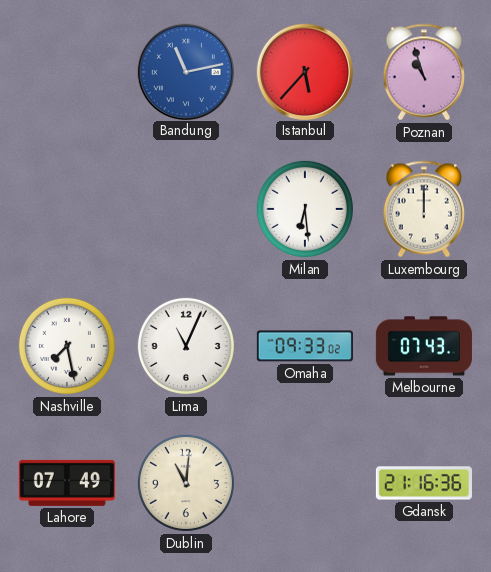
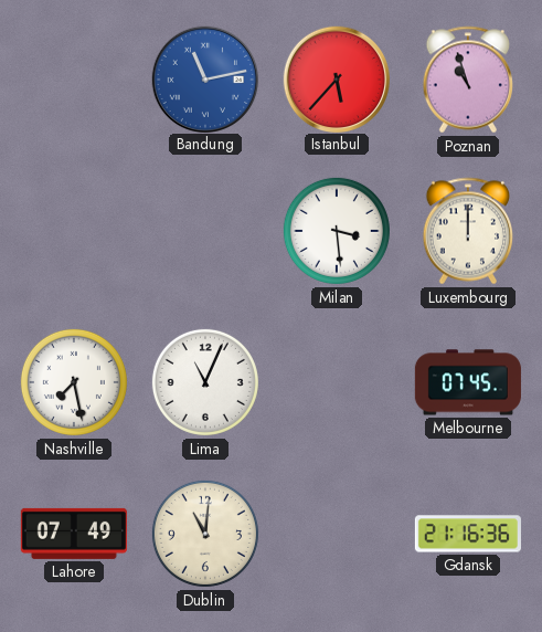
Milan: 6:29 -> 3:29
Omaha: 09:33 -> none
Melbourne: 07:43 -> 07:45
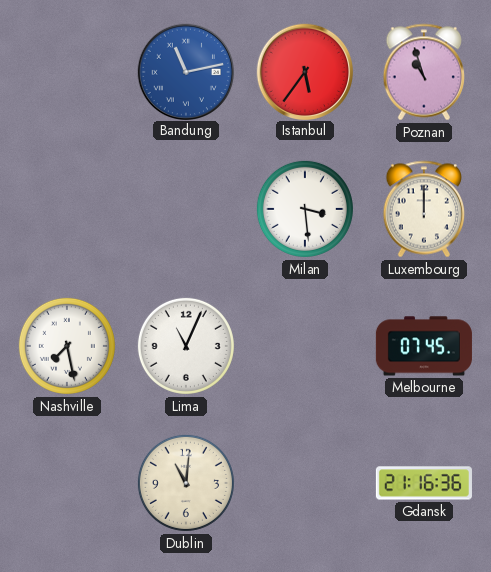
Istanbul: 5:37 -> 5:36
Lahore: 07:49 -> none
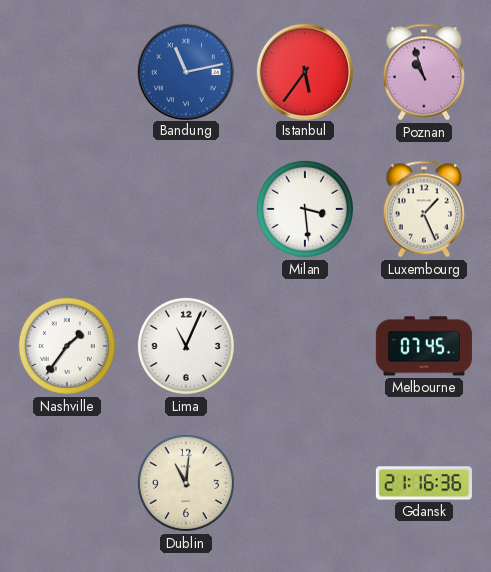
Luxembourg: 12:00 -> 1:26
Nashville: 7:28 -> 1:36
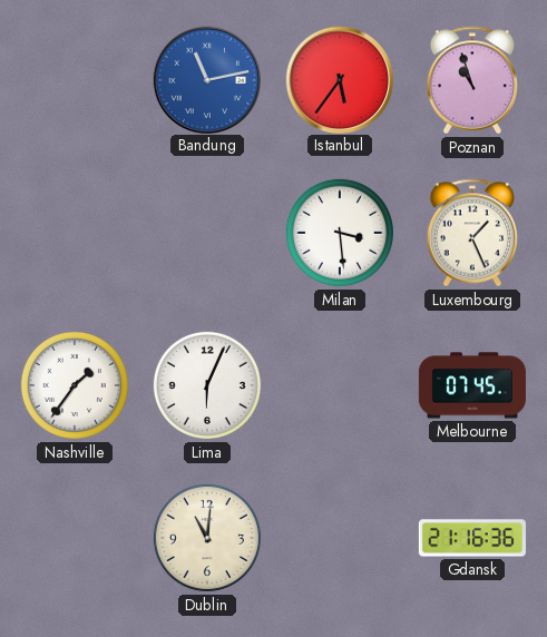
Lima: 11:04 -> 6:04
